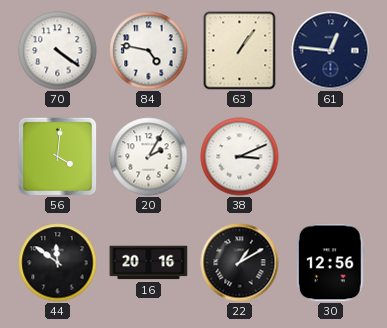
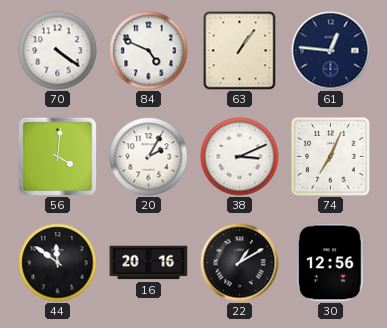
84: 4:47 -> 4:49
74: none -> 7:04
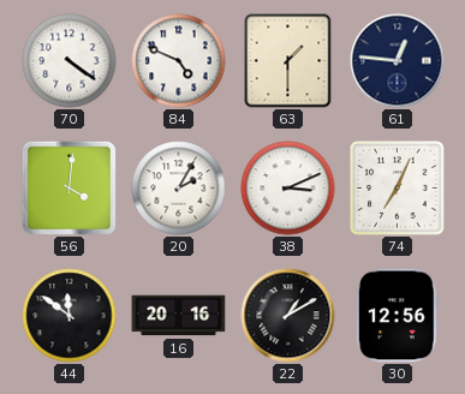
63: 1:06 -> 1:30
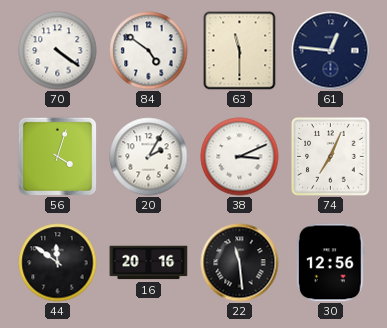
84: 4:49 -> 4:51
63: 1:30 -> 11:30
56: 4:01 -> 4:03
22: 1:10 -> 11:29
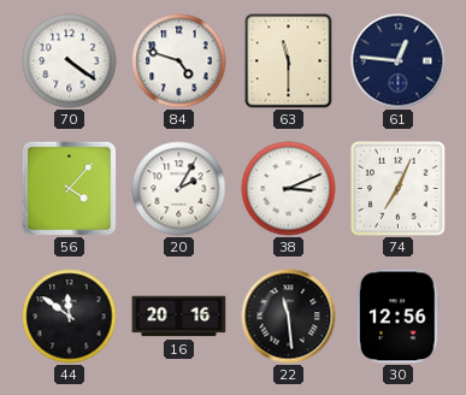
84: 4:51 -> 4:48
56: 4:03 -> 4:07
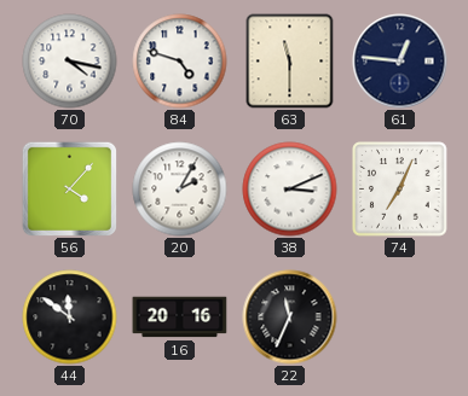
70: 4:21 -> 4:17
22: 11:29 -> 11:34
30: 12:56 -> none
